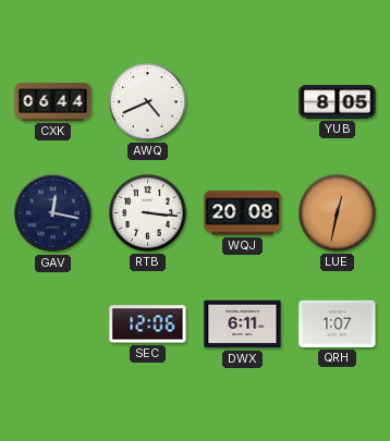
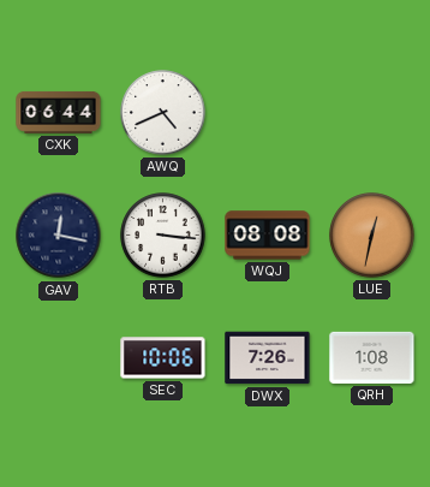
YUB: 8:05 -> none
WQJ: 20:08 -> 08:08
SEC: 12:06 -> 10:06
DWX: 6:11 -> 7:26
QRH: 1:07 -> 1:08
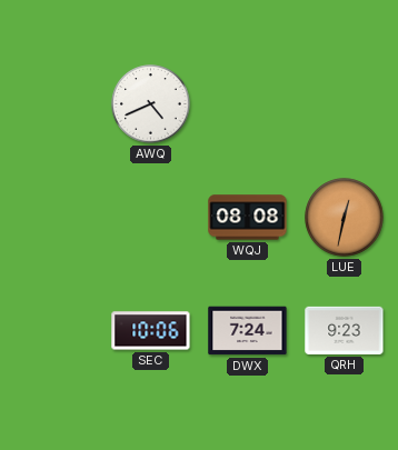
CXK: 06:44 -> none
GAV: 12:17 -> none
RTB: 3:16 -> none
DWX: 7:26 -> 7:24
QRH: 1:08 -> 9:23
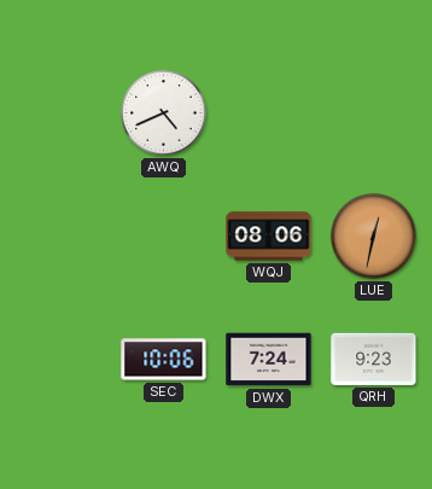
WQJ: 08:08 -> 08:06
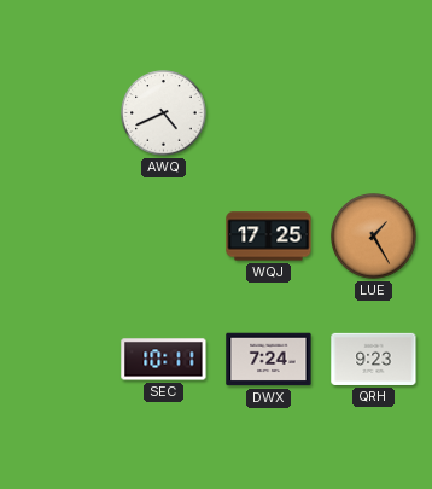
WQJ: 08:06 -> 17:25
LUE: 12:32 -> 1:25
SEC: 10:06 -> 10:11
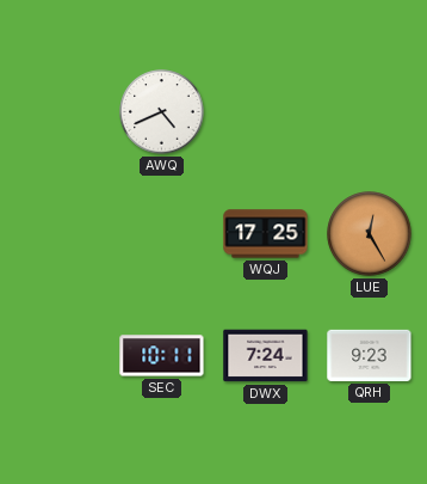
LUE: 1:25 -> 12:25
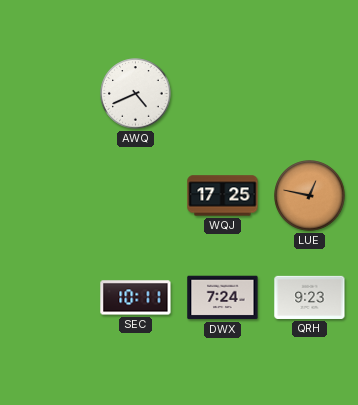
LUE: 12:25 -> 12:47
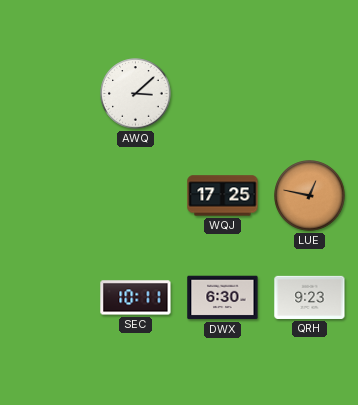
AWQ: 4:41 -> 3:08
DWX: 7:24 -> 6:30
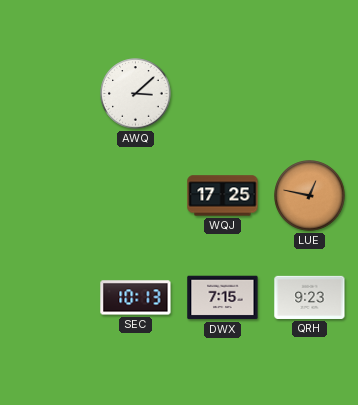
SEC: 10:11 -> 10:13
DWX: 6:30 -> 7:15
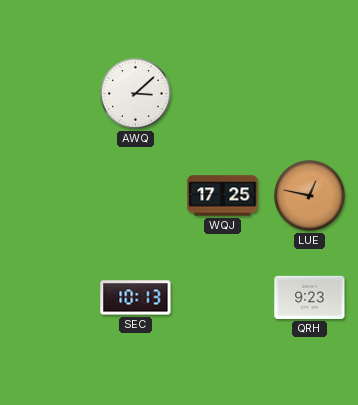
DWX: 7:15 -> none
